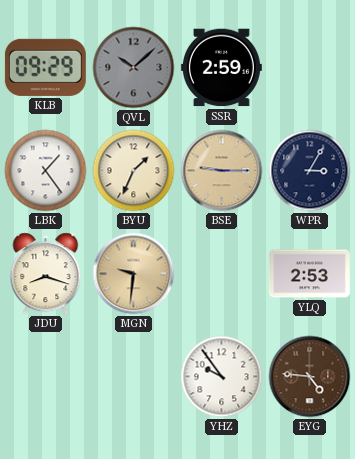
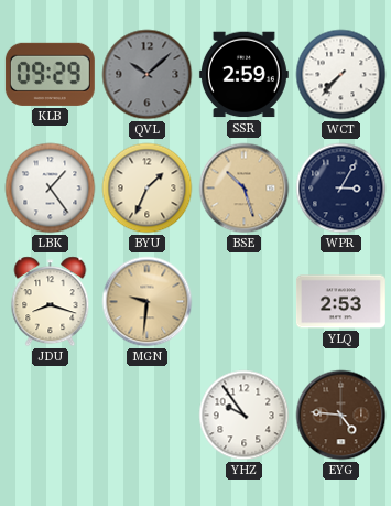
WCT: none -> 7:37
BSE: 9:15 -> 10:27
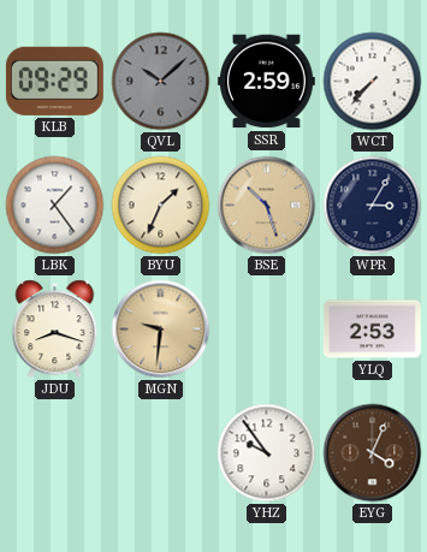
EYG: 4:46 -> 4:04
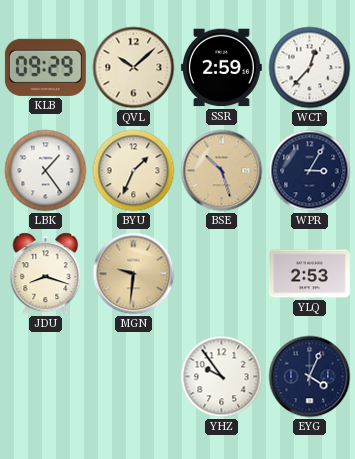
QVL dial: grey -> cream
WCT: 7:37 -> 12:37
EYG dial: brown -> navy
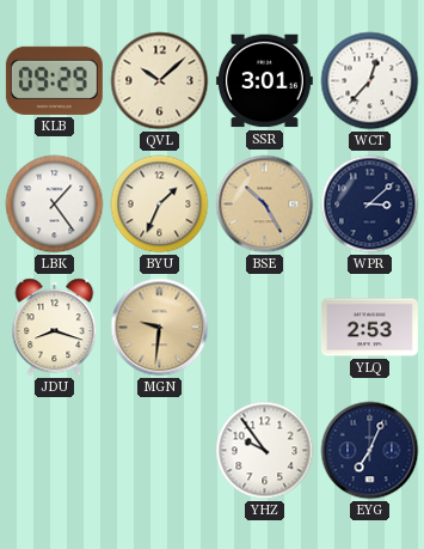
SSR: 2:59 -> 3:01
BSE: 10:27 -> 10:25
WPR: 3:05 -> 3:08
EYG: 4:04 -> 7:04
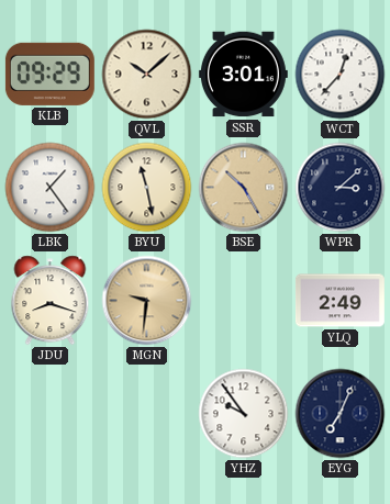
BYU: 1:34 -> 11:28
YLQ: 2:53 -> 2:49
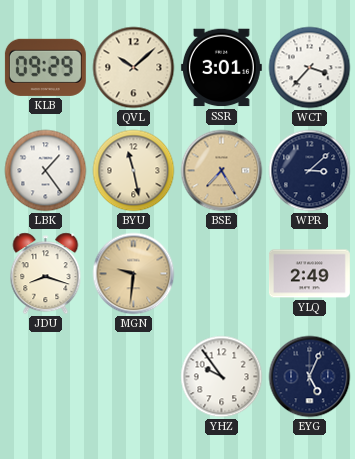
WCT: 12:37 -> 3:37
BSE: 10:25 -> 7:25
EYG: 7:04 -> 5:04
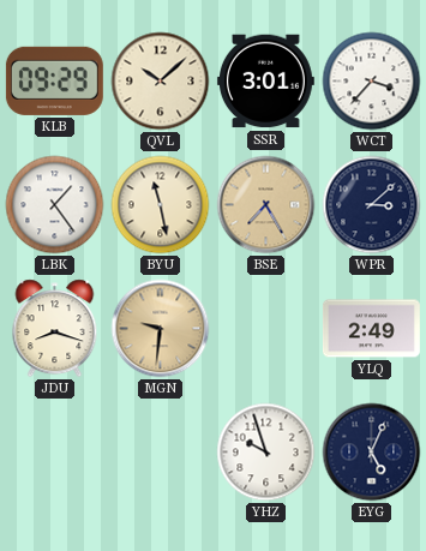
YHZ: 9:54 -> 9:57
